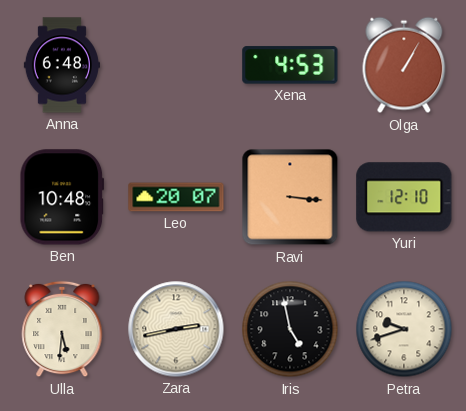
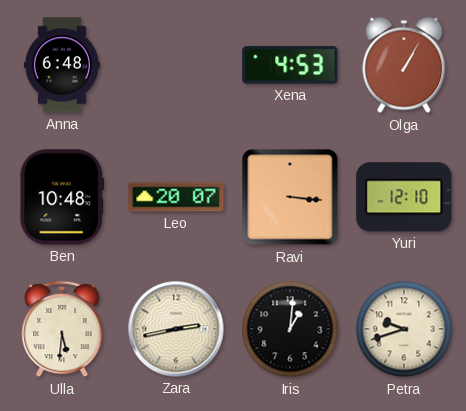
Iris: 4:58 -> 1:01
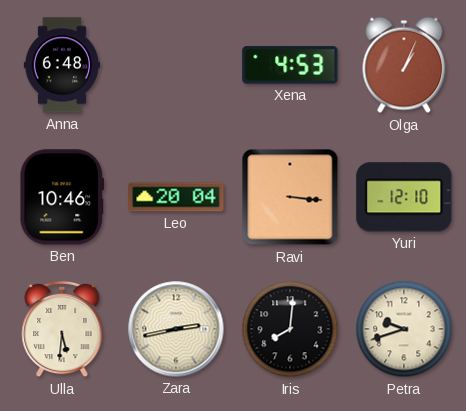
Olga: 1:05 -> 1:04
Ben: 10:48 -> 10:46
Leo: 20:07 -> 20:04
Iris: 1:01 -> 8:01
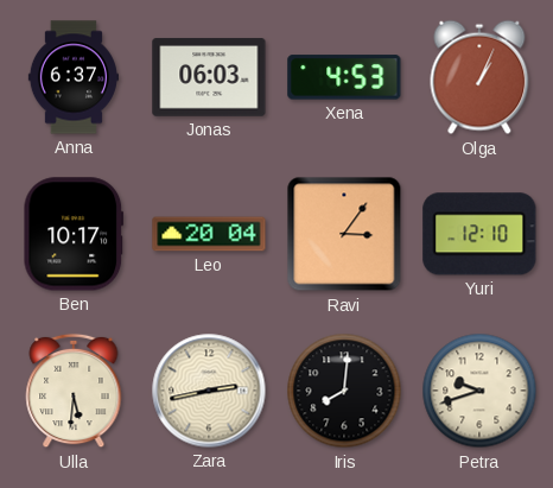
Anna: 6:48 -> 6:37
Jonas: none -> 06:03
Ben: 10:46 -> 10:17
Ravi: 3:16 -> 3:06
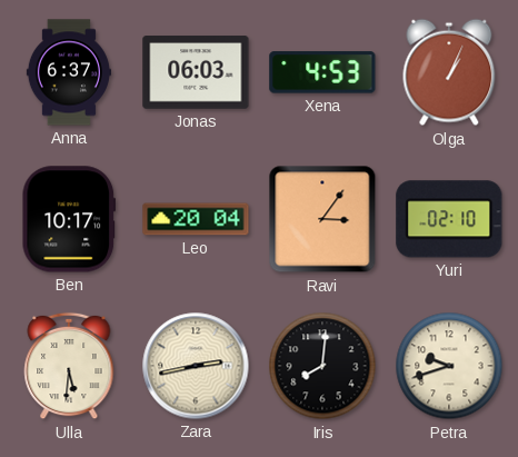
Yuri: 12:10 -> 02:10
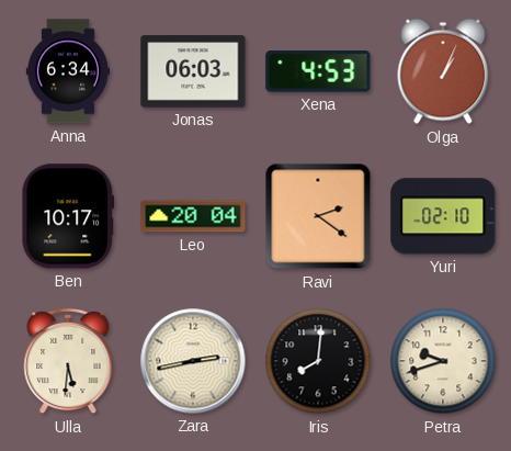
Anna: 6:37 -> 6:34
Ravi: 3:06 -> 2:21
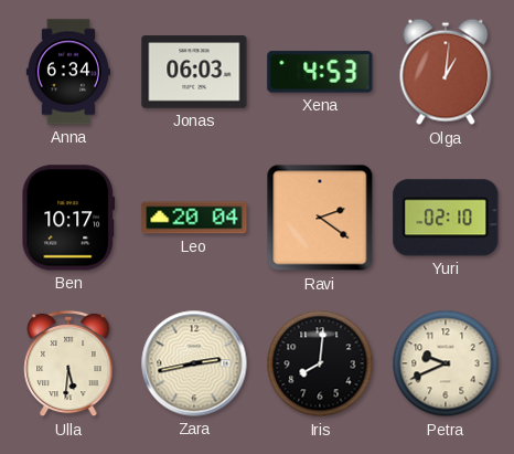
Olga: 1:04 -> 1:01
Petra: 9:42 -> 9:41
